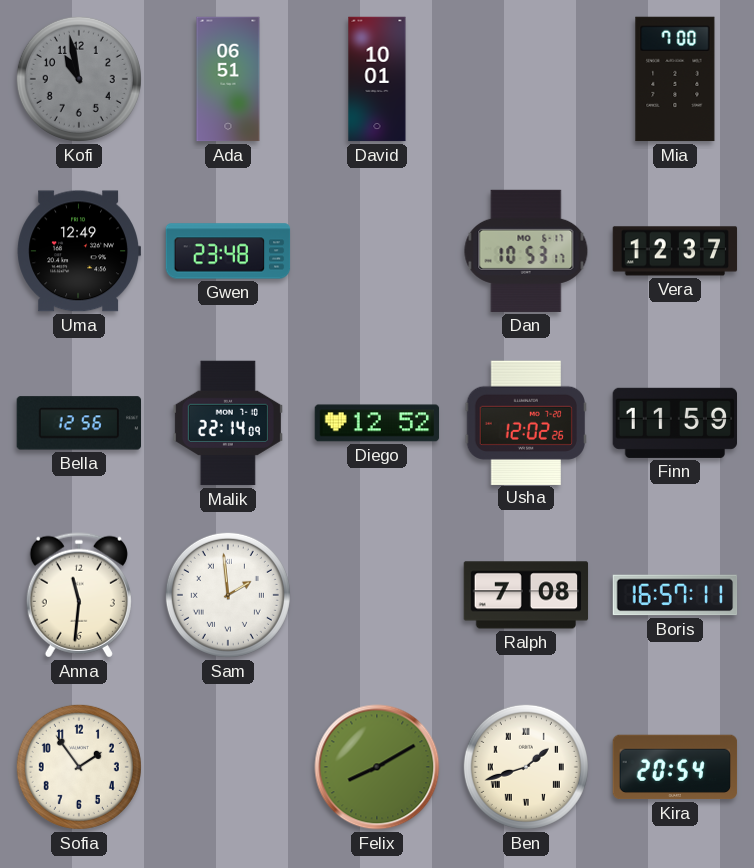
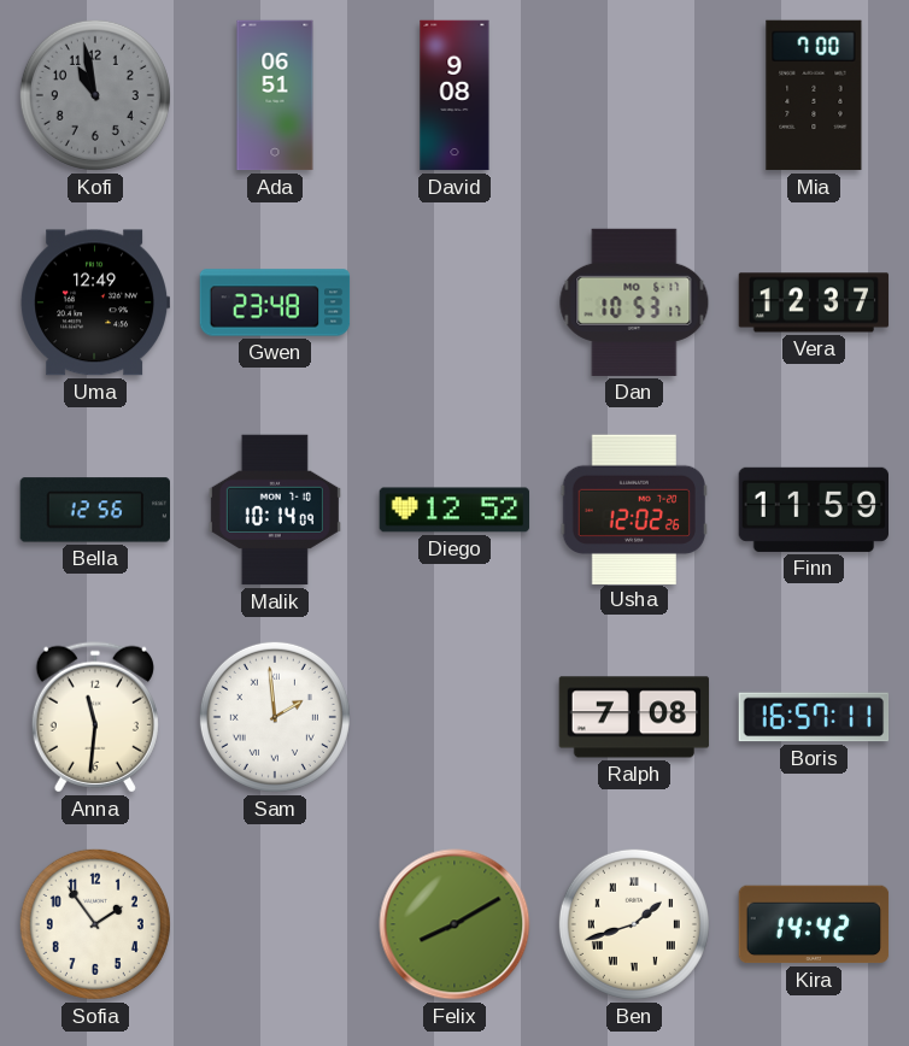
David: 10:01 -> 9:08
Malik: 22:14 -> 10:14
Kira: 20:54 -> 14:42
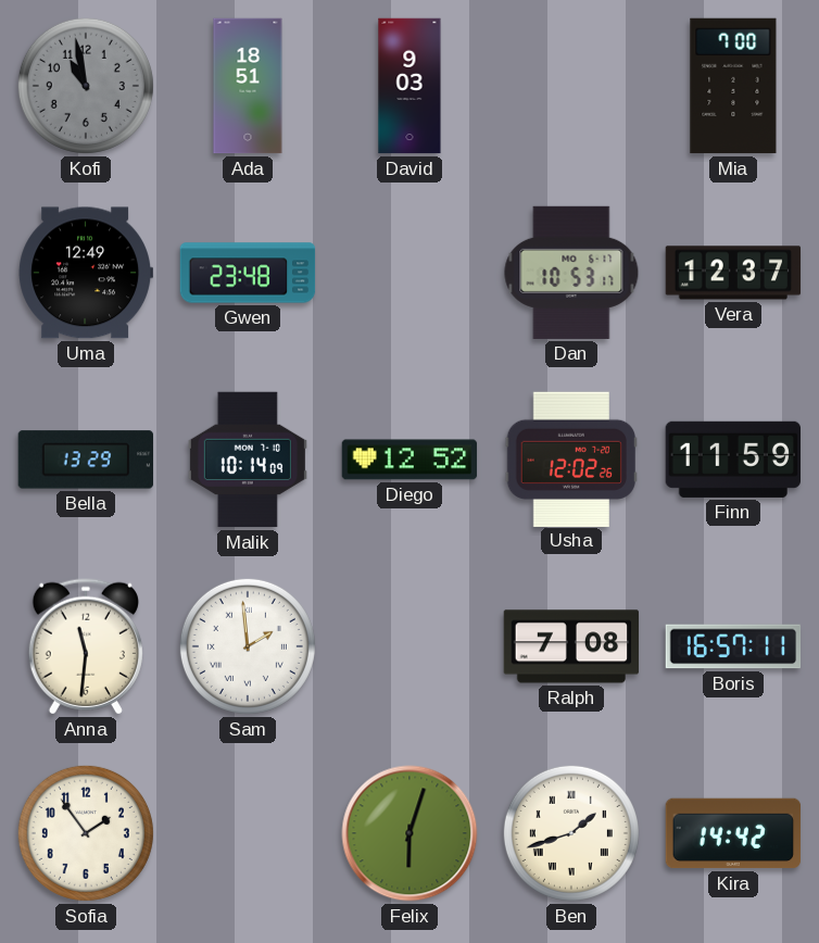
Ada: 06:51 -> 18:51
David: 9:08 -> 9:03
Bella: 12:56 -> 13:29
Felix: 8:10 -> 6:03
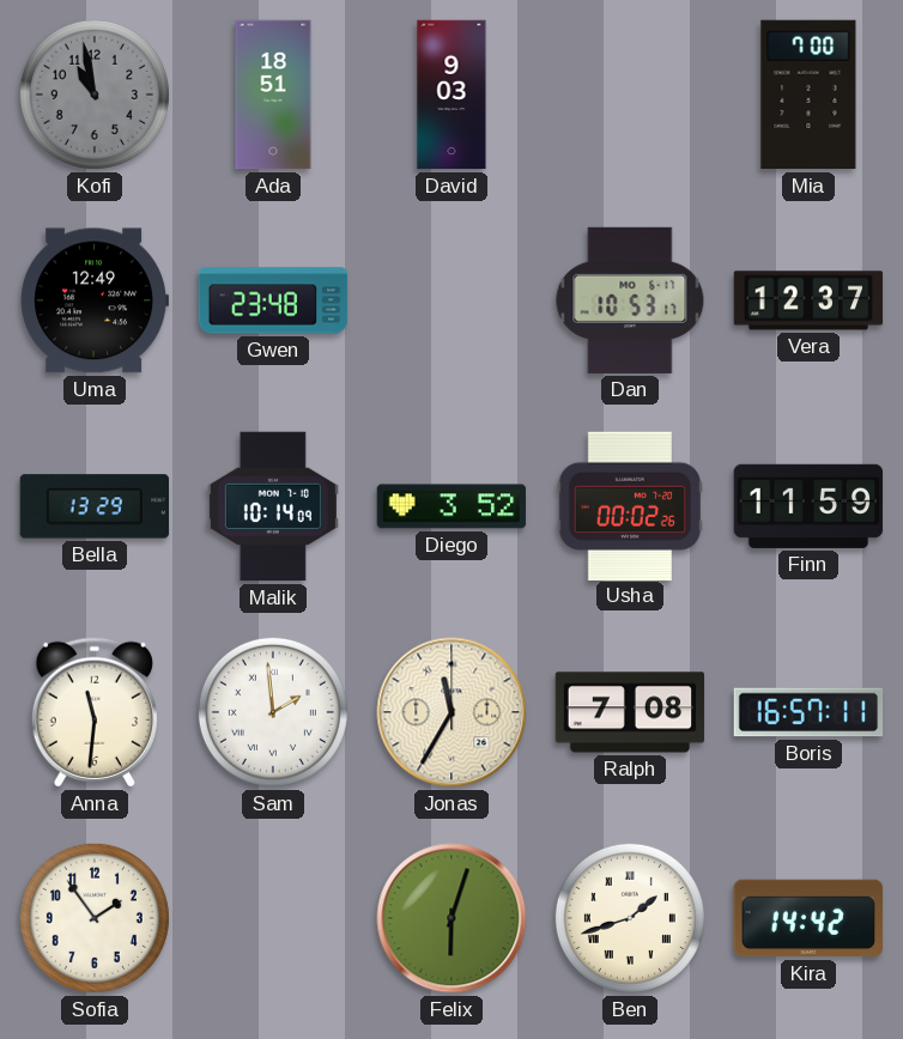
Diego: 12:52 -> 3:52
Usha: 12:02 -> 00:02
Jonas: none -> 11:35
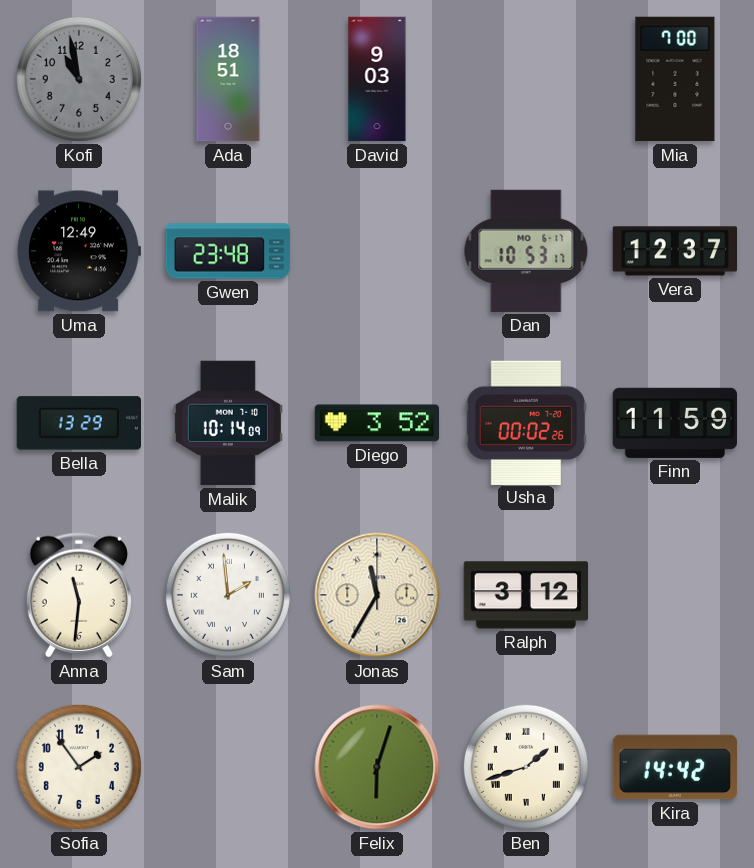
Ralph: 7:08 -> 3:12
Boris: 16:57 -> none
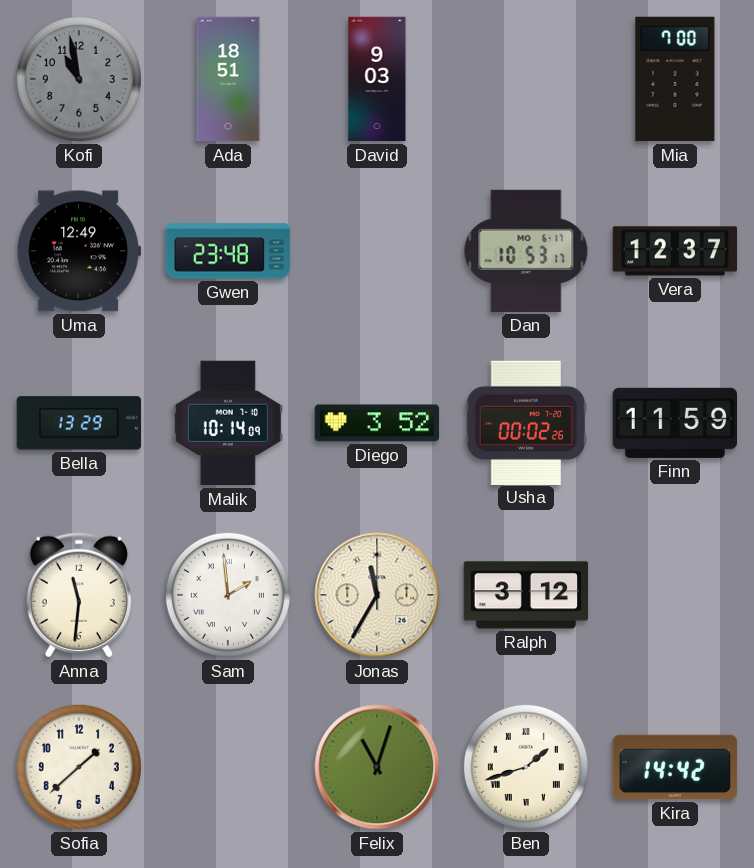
Sofia: 1:54 -> 1:38
Felix: 6:03 -> 11:03
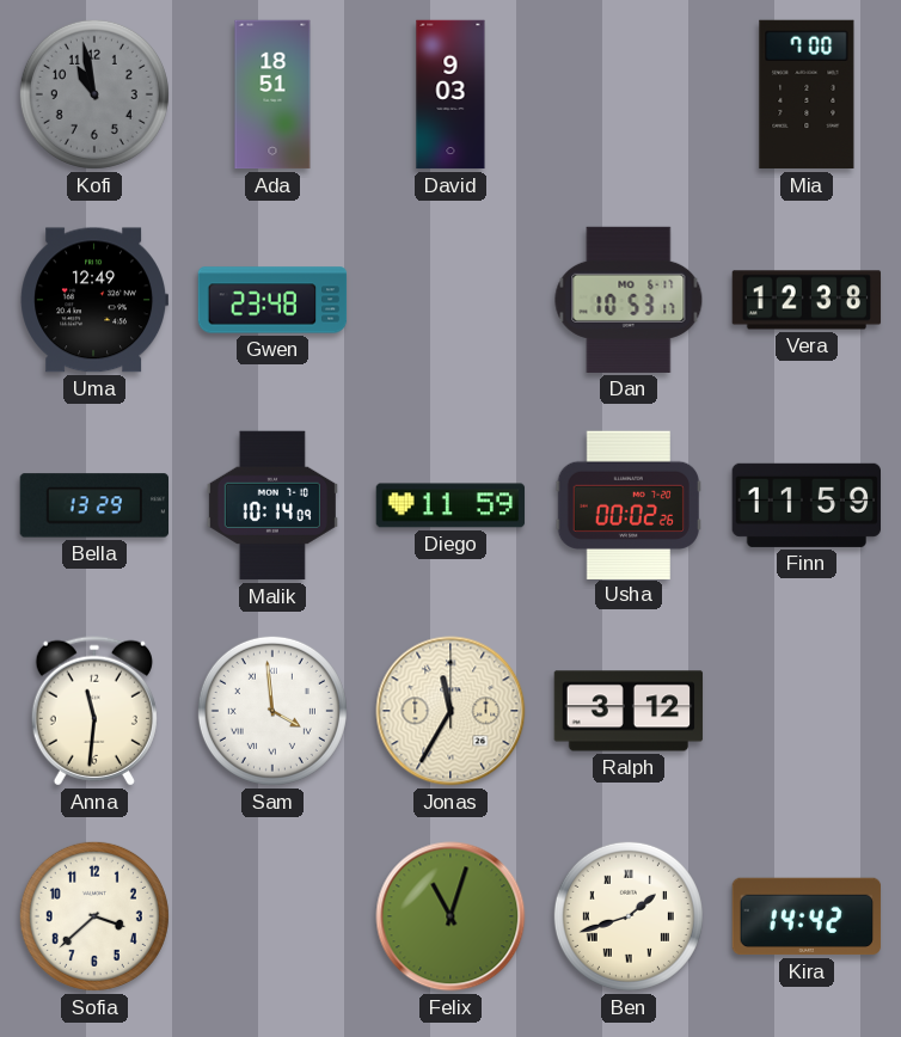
Vera: 12:37 -> 12:38
Diego: 3:52 -> 11:59
Sam: 1:59 -> 3:59
Sofia: 1:38 -> 3:38
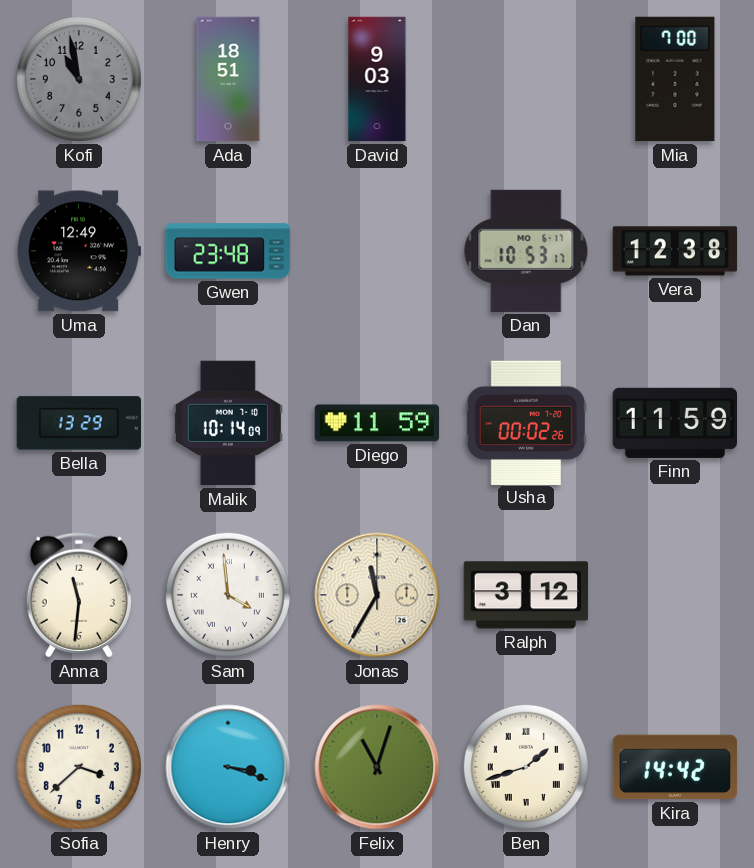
Henry: none -> 3:18
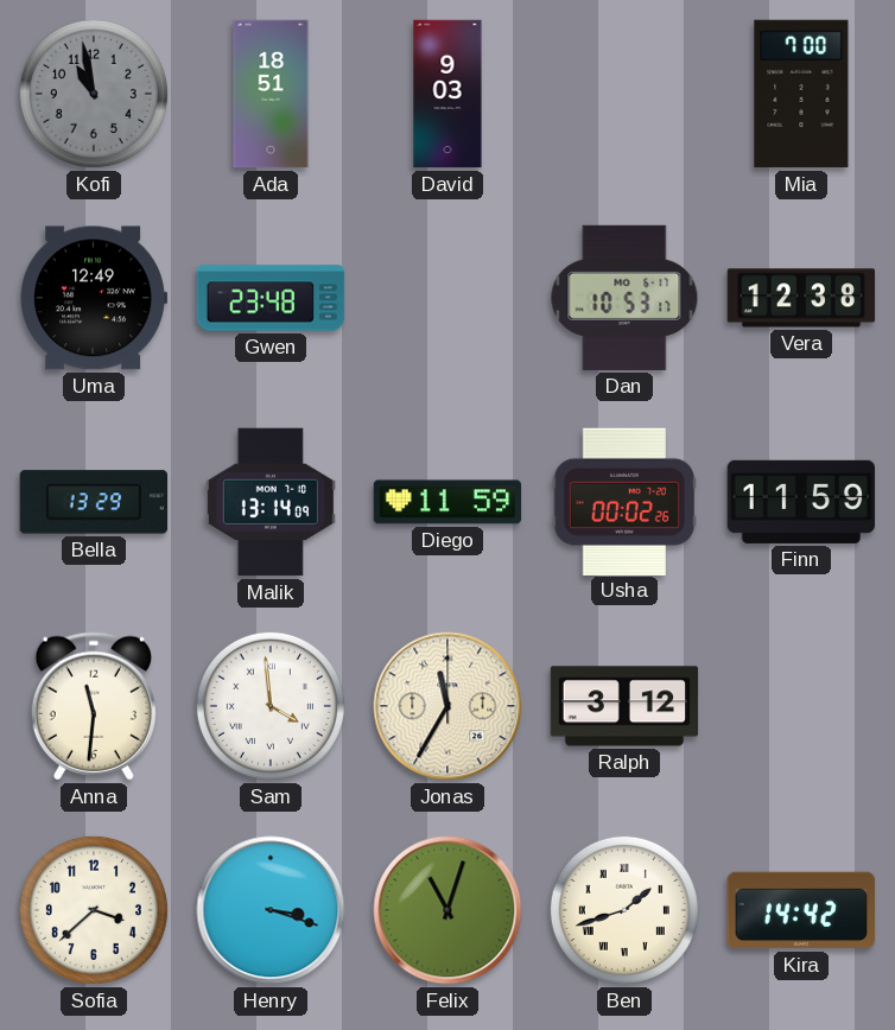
Malik: 10:14 -> 13:14
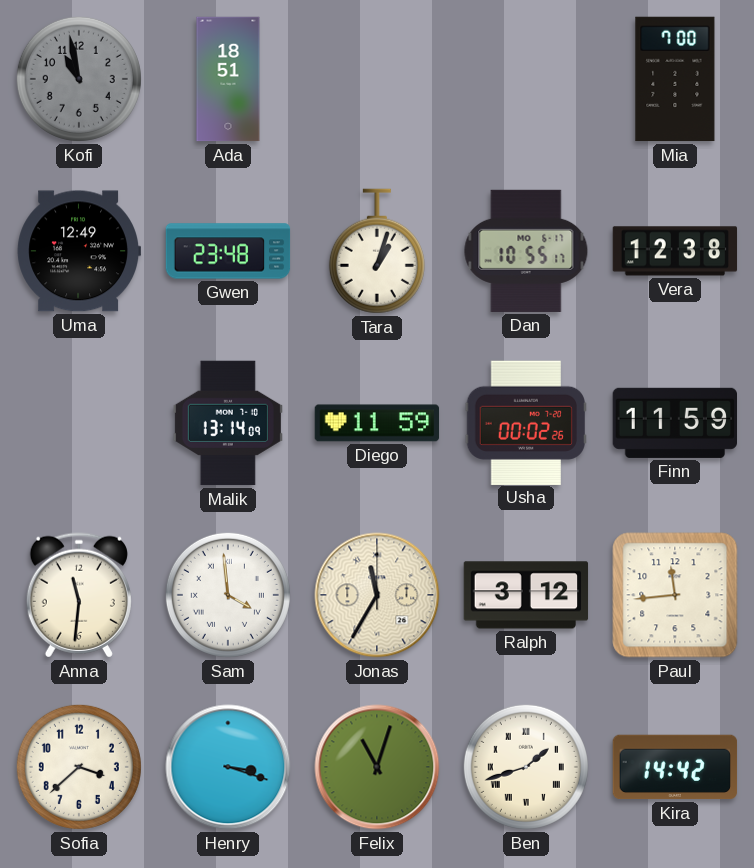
David: 9:03 -> none
Tara: none -> 1:03
Dan: 10:53 -> 10:55
Bella: 13:29 -> none
Paul: none -> 11:44
